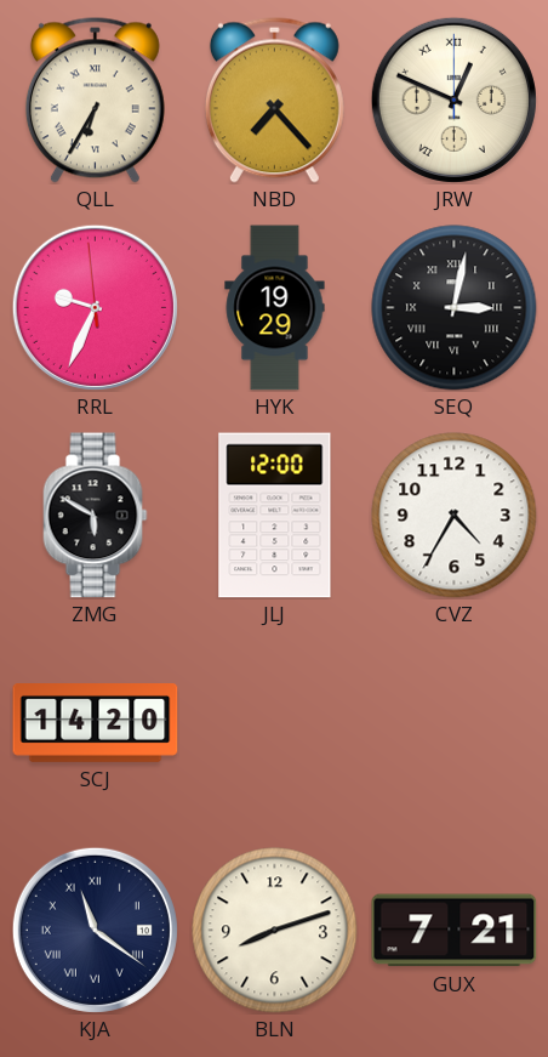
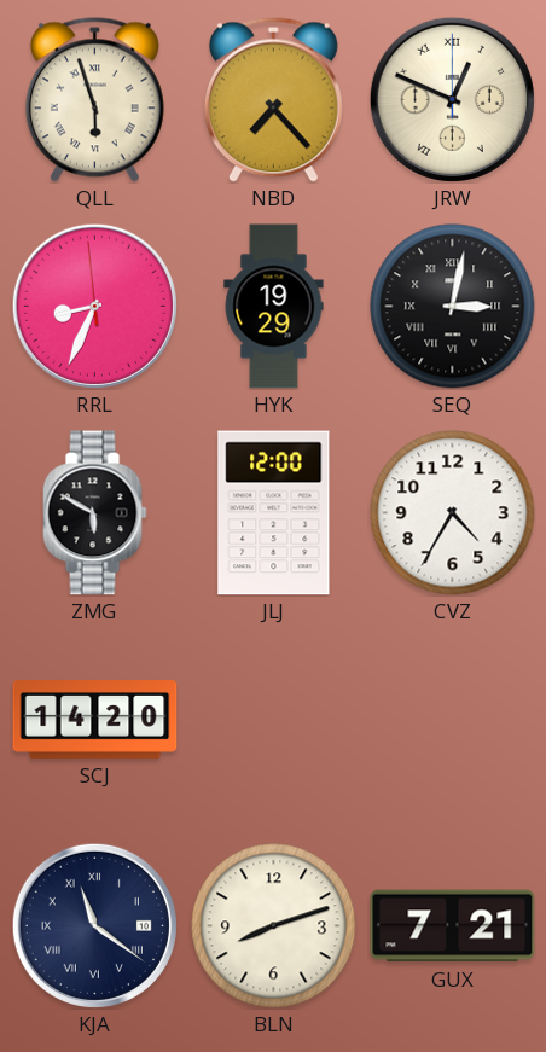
QLL: 6:35 -> 5:57
RRL: 9:33 -> 8:33
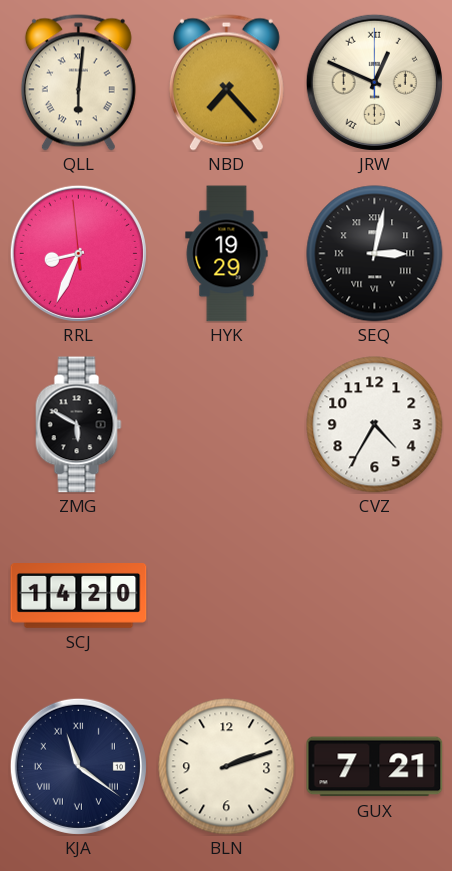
QLL: 5:57 -> 6:01
JLJ: 12:00 -> none
BLN: 8:12 -> 2:12
